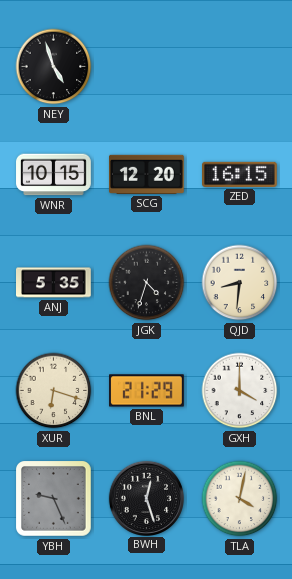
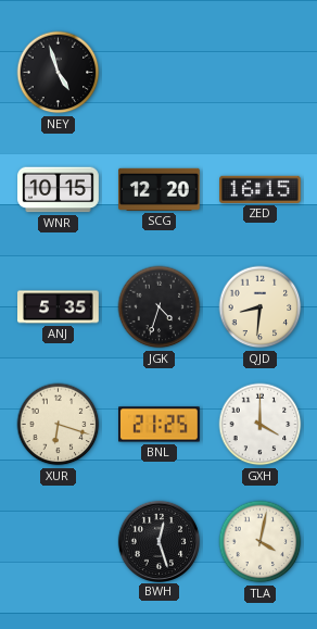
BNL: 21:29 -> 21:25
YBH: 9:26 -> none
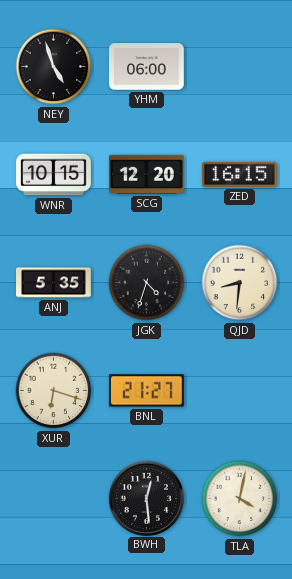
YHM: none -> 06:00
BNL: 21:25 -> 21:27
GXH: 4:00 -> none
BWH: 12:27 -> 12:29
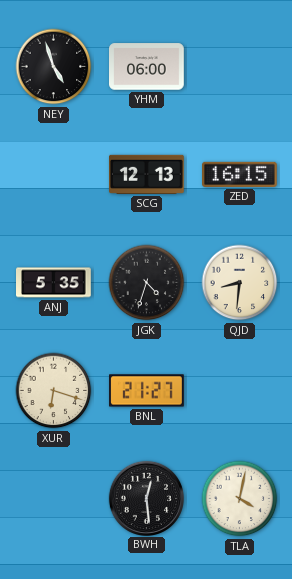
WNR: 10:15 -> none
SCG: 12:20 -> 12:13
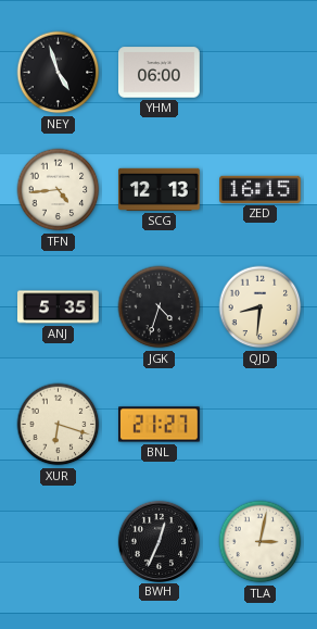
TFN: none -> 4:44
BWH: 12:29 -> 12:34
TLA: 4:02 -> 3:02
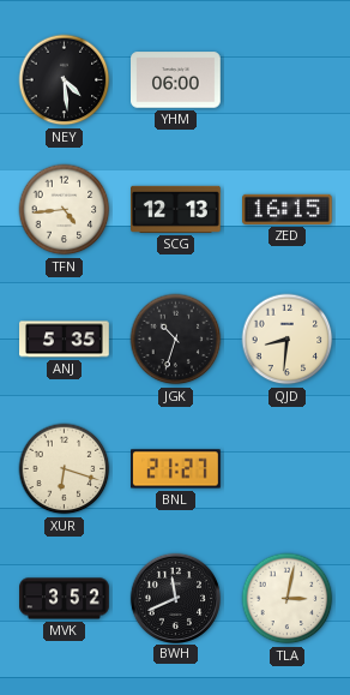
NEY: 4:57 -> 4:29
JGK: 4:33 -> 10:33
MVK: none -> 3:52
BWH: 12:34 -> 11:41
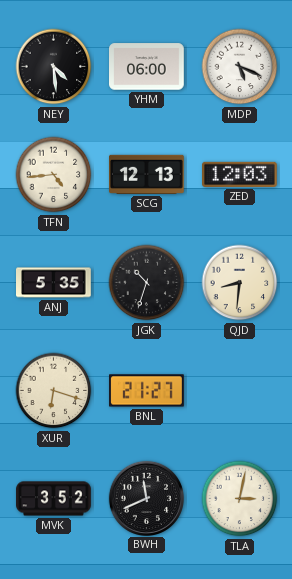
MDP: none -> 5:19
ZED: 16:15 -> 12:03
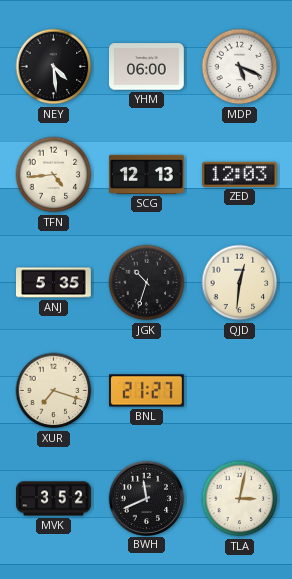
QJD: 8:31 -> 12:31
XUR: 6:18 -> 7:18
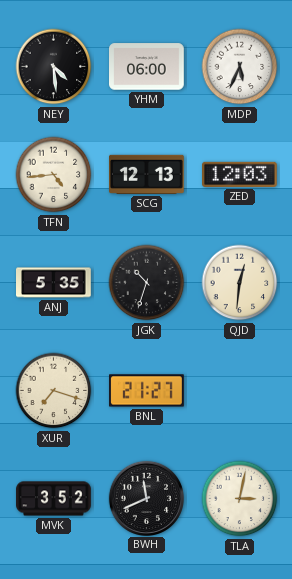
MDP: 5:19 -> 5:34
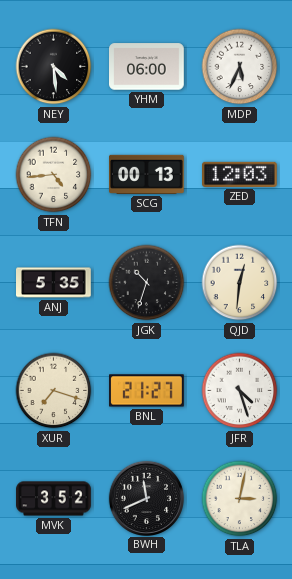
SCG: 12:13 -> 00:13
JFR: none -> 4:27
